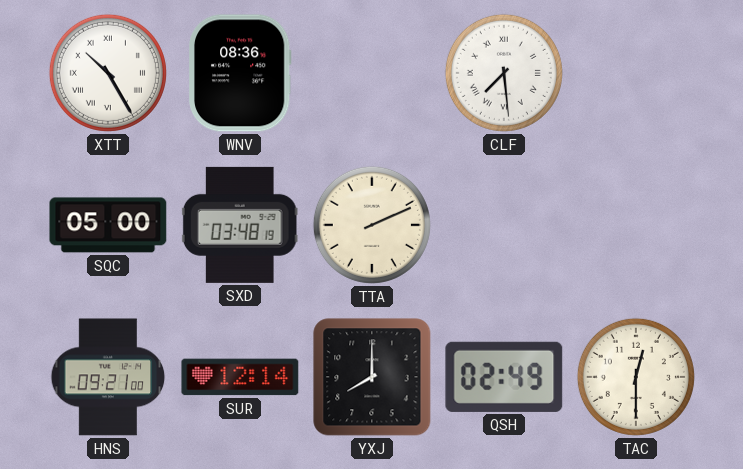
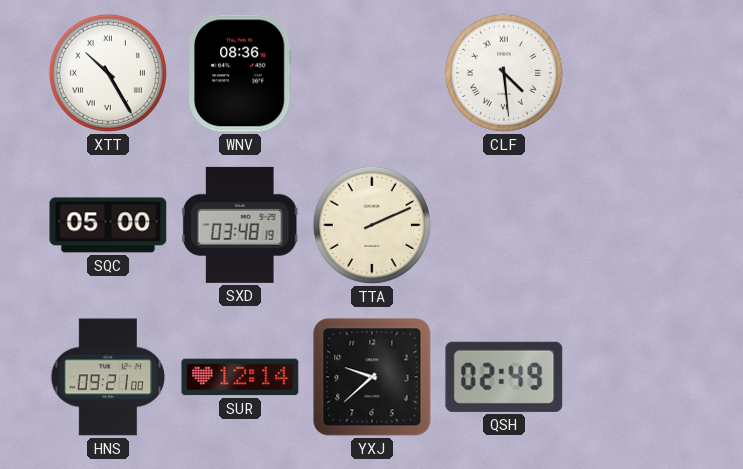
CLF: 7:29 -> 4:29
YXJ: 8:00 -> 9:38
TAC: 12:30 -> none
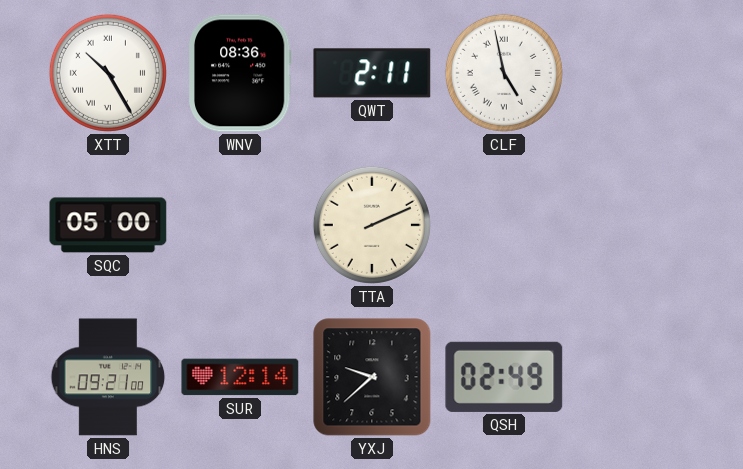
QWT: none -> 2:11
CLF: 4:29 -> 4:58
SXD: 03:48 -> none
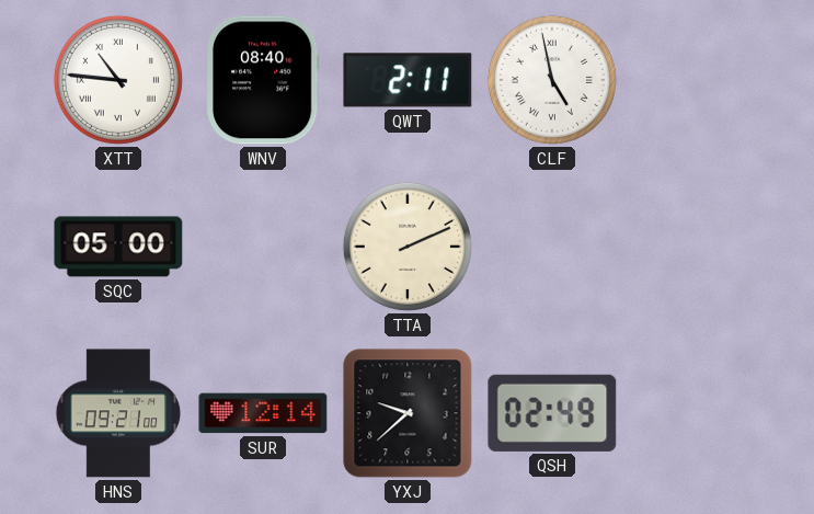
XTT: 10:25 -> 10:46
WNV: 08:36 -> 08:40
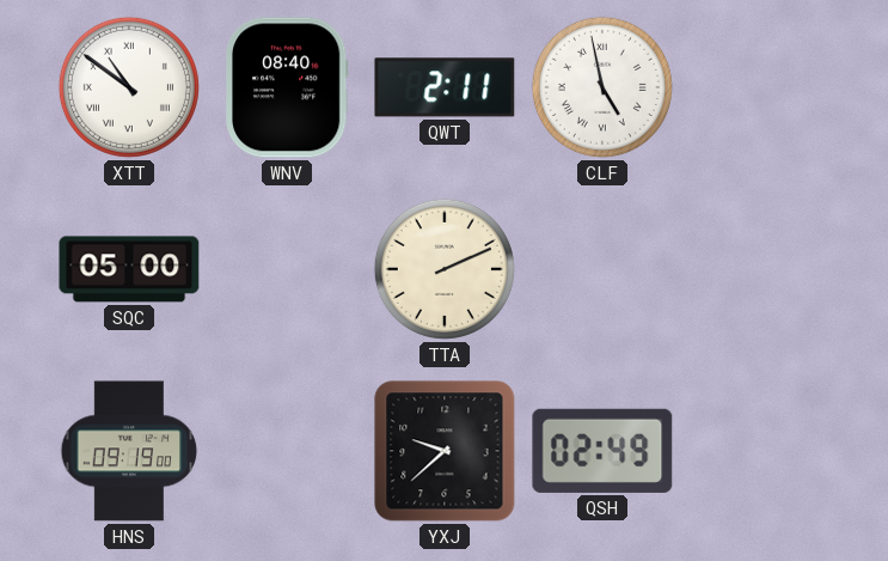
XTT: 10:46 -> 10:51
HNS: 09:21 -> 09:19
SUR: 12:14 -> none
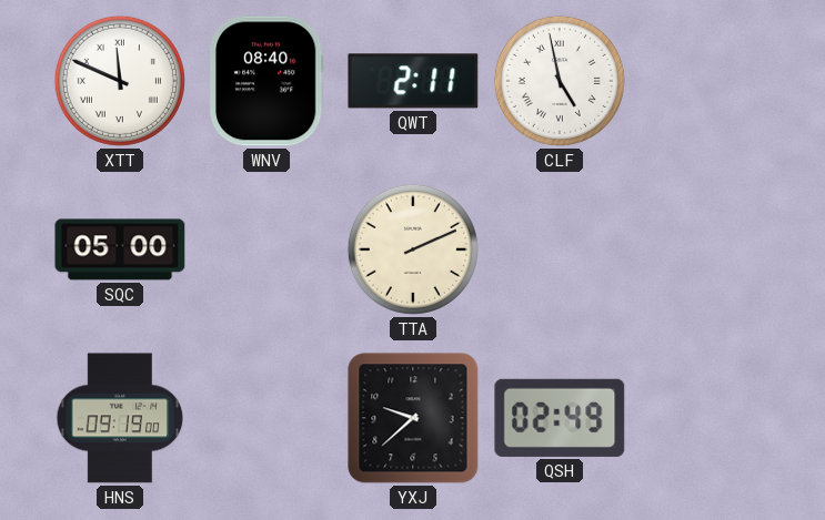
XTT: 10:51 -> 11:49
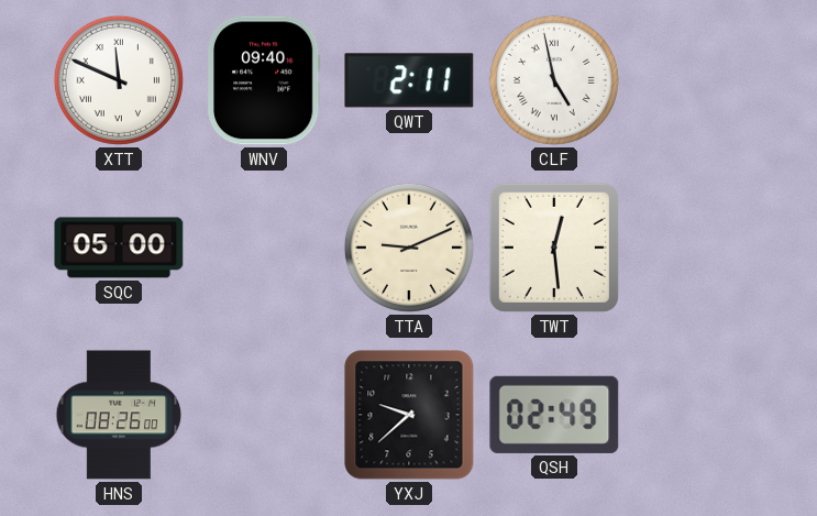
WNV: 08:40 -> 09:40
TTA: 2:11 -> 9:11
TWT: none -> 12:29
HNS: 09:19 -> 08:26
